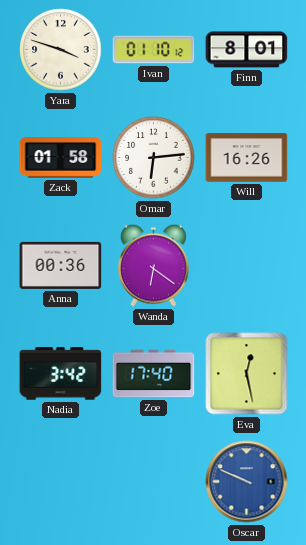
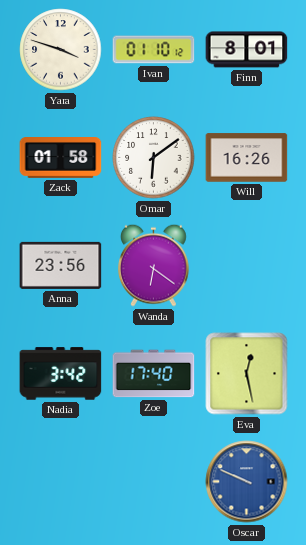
Omar: 6:14 -> 6:09
Anna: 00:36 -> 23:56
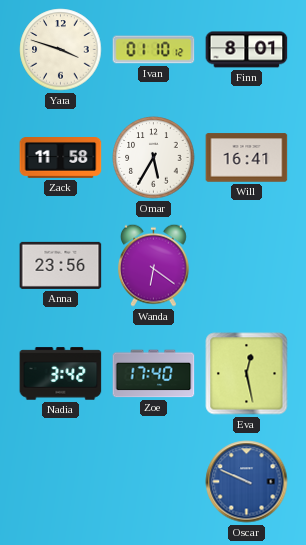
Zack: 01:58 -> 11:58
Omar: 6:09 -> 5:35
Will: 16:26 -> 16:41
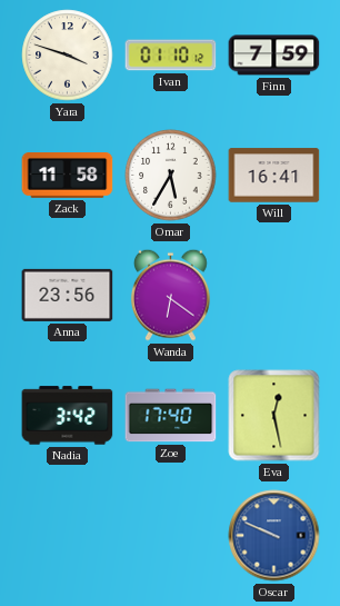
Finn: 8:01 -> 7:59
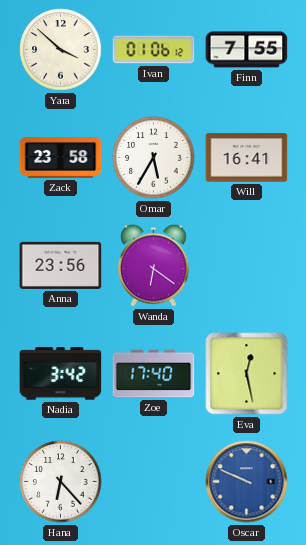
Yara: 3:48 -> 3:52
Ivan: 01:10 -> 01:06
Finn: 7:59 -> 7:55
Zack: 11:58 -> 23:58
Hana: none -> 6:23
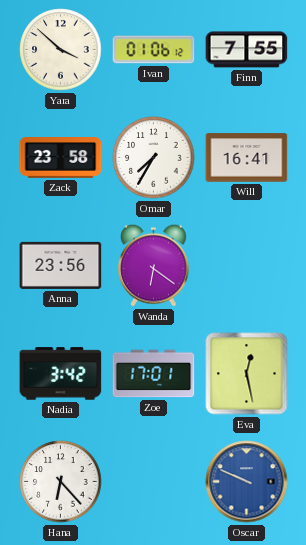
Omar: 5:35 -> 7:35
Zoe: 17:40 -> 17:01
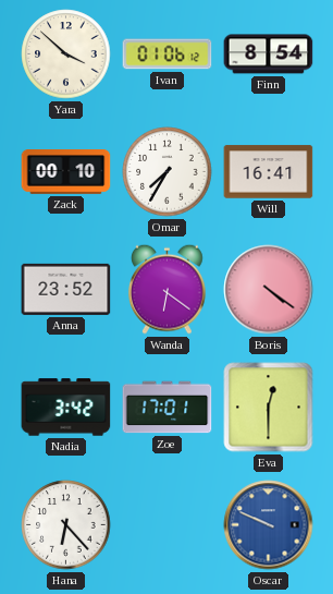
Finn: 7:55 -> 8:54
Zack: 23:58 -> 00:10
Anna: 23:56 -> 23:52
Boris: none -> 4:21
Eva: 12:28 -> 12:30
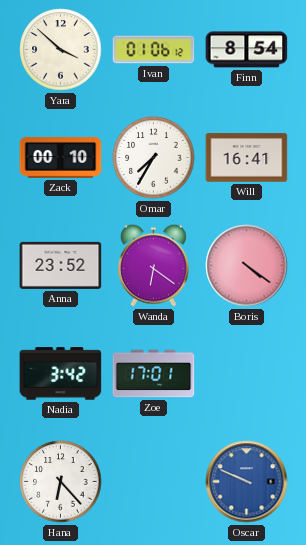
Eva: 12:30 -> none
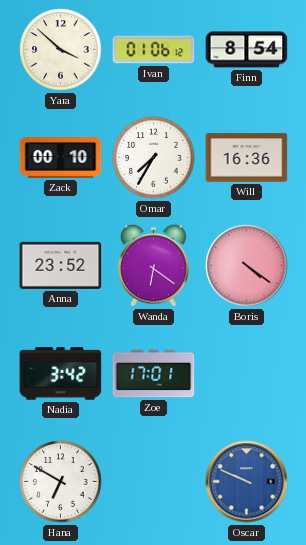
Will: 16:41 -> 16:36
Hana: 6:23 -> 6:50
